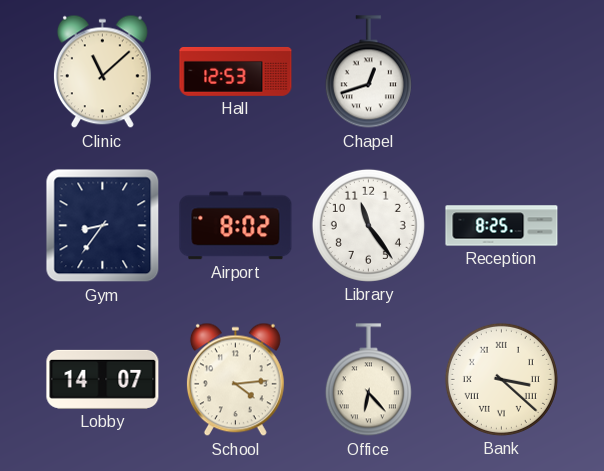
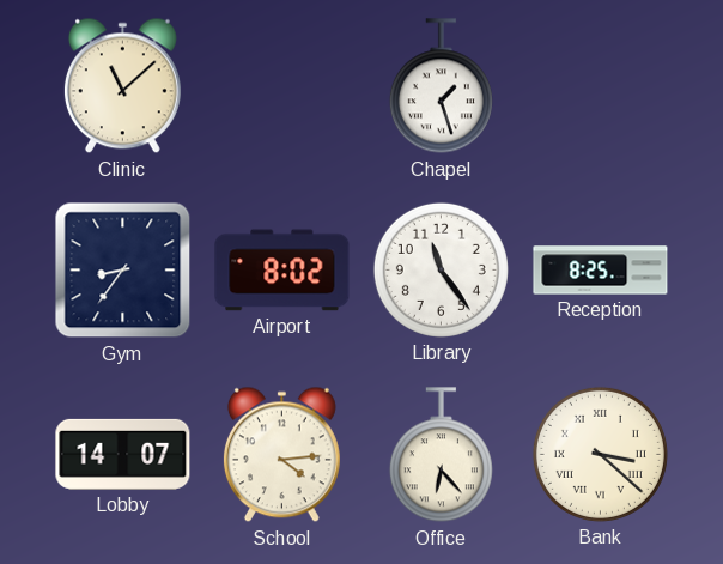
Hall: 12:53 -> none
Chapel: 12:42 -> 1:27
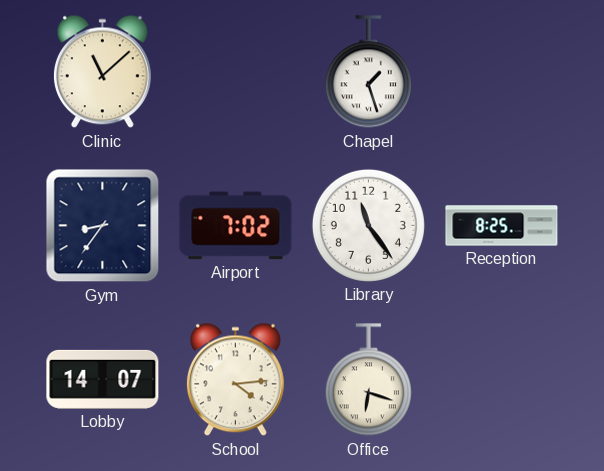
Airport: 8:02 -> 7:02
Office: 6:23 -> 6:18
Bank: 3:22 -> none
